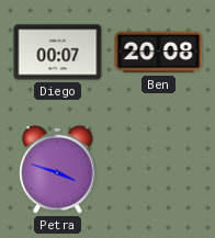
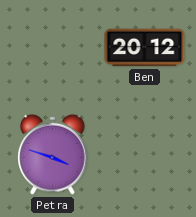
Diego: 00:07 -> none
Ben: 20:08 -> 20:12
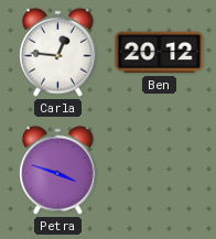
Carla: none -> 12:46
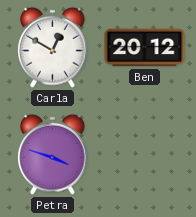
Carla: 12:46 -> 12:50
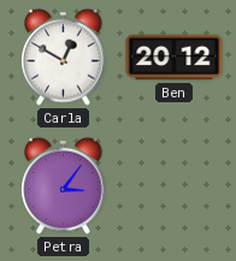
Petra: 3:48 -> 3:06
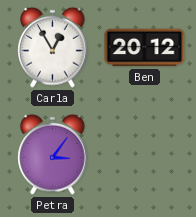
Carla: 12:50 -> 12:55
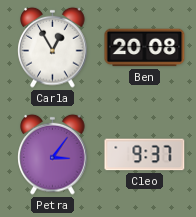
Ben: 20:12 -> 20:08
Cleo: none -> 9:37
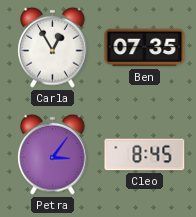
Ben: 20:08 -> 07:35
Cleo: 9:37 -> 8:45
